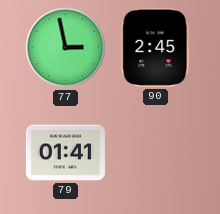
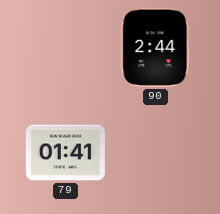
77: 2:58 -> none
90: 2:45 -> 2:44
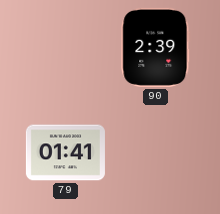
90: 2:44 -> 2:39
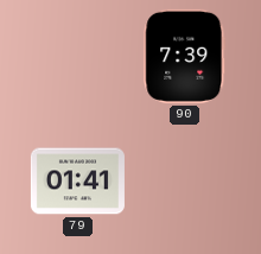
90: 2:39 -> 7:39
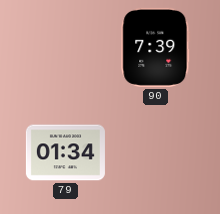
79: 01:41 -> 01:34
